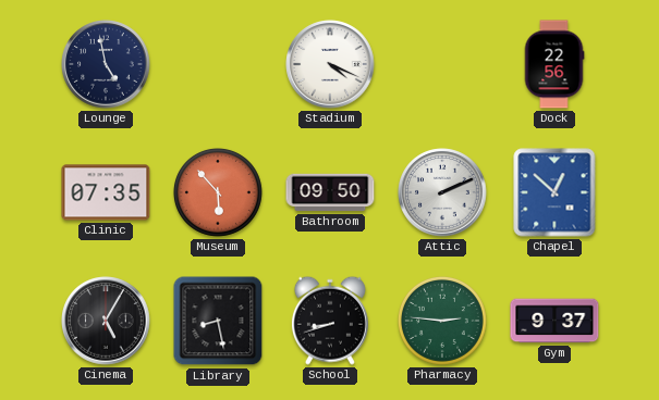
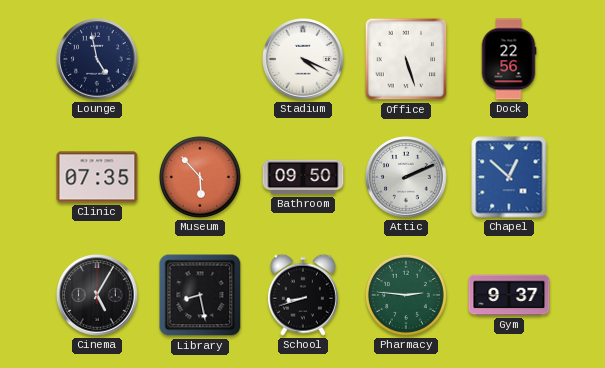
Office: none -> 5:27
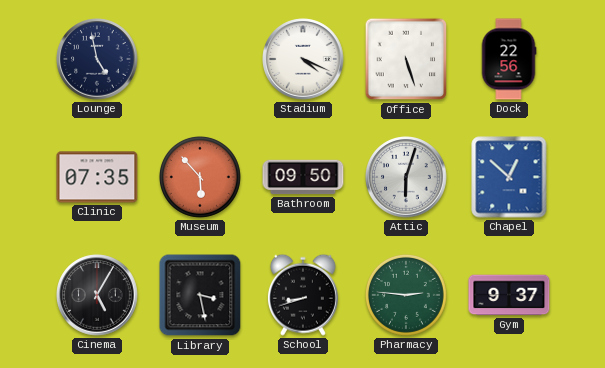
Attic: 2:11 -> 6:03
Library: 8:28 -> 3:28
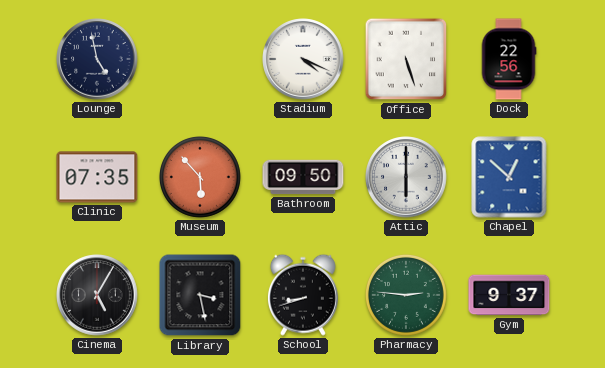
Attic: 6:03 -> 6:00
